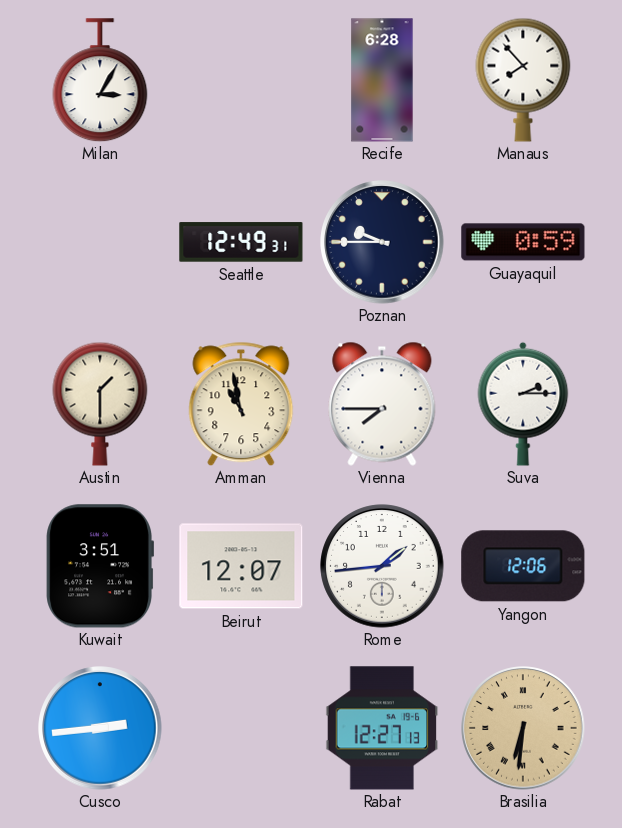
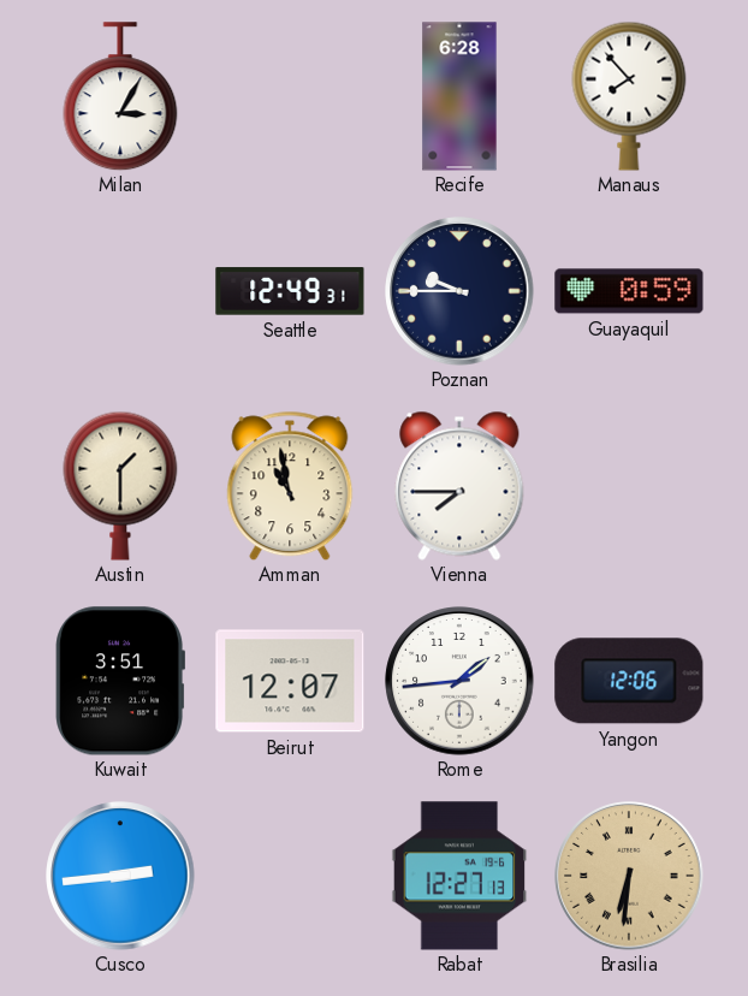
Suva: 2:15 -> none
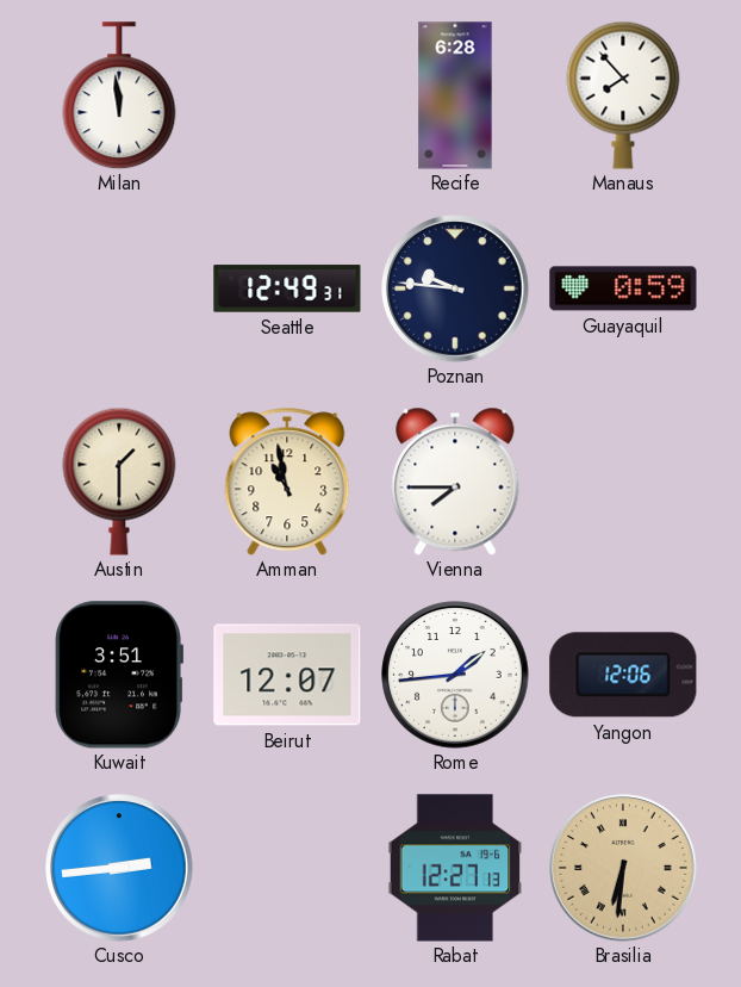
Milan: 3:05 -> 11:59
Poznan: 9:45 -> 9:46
